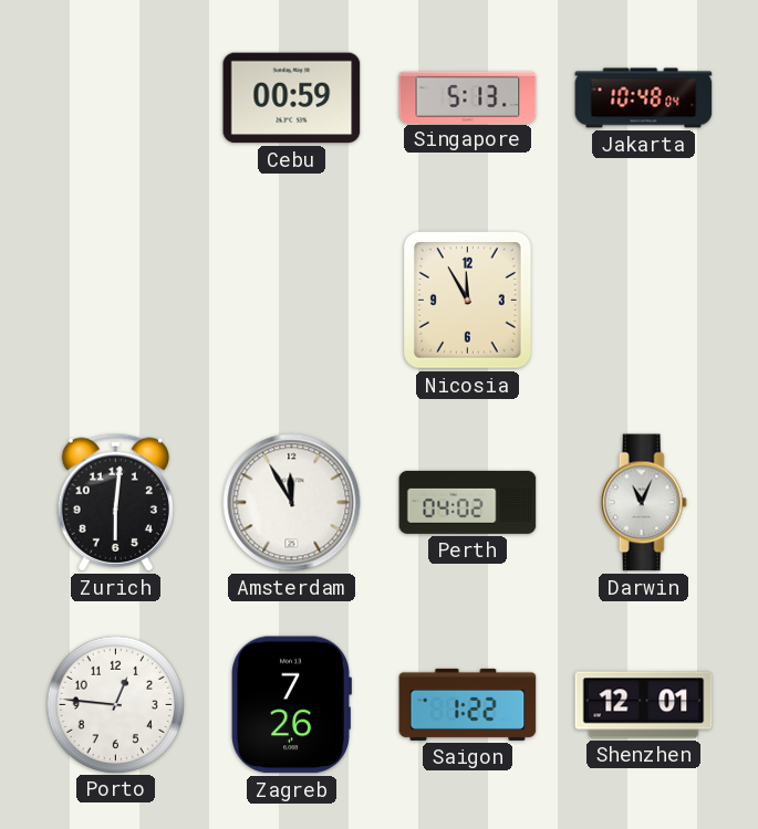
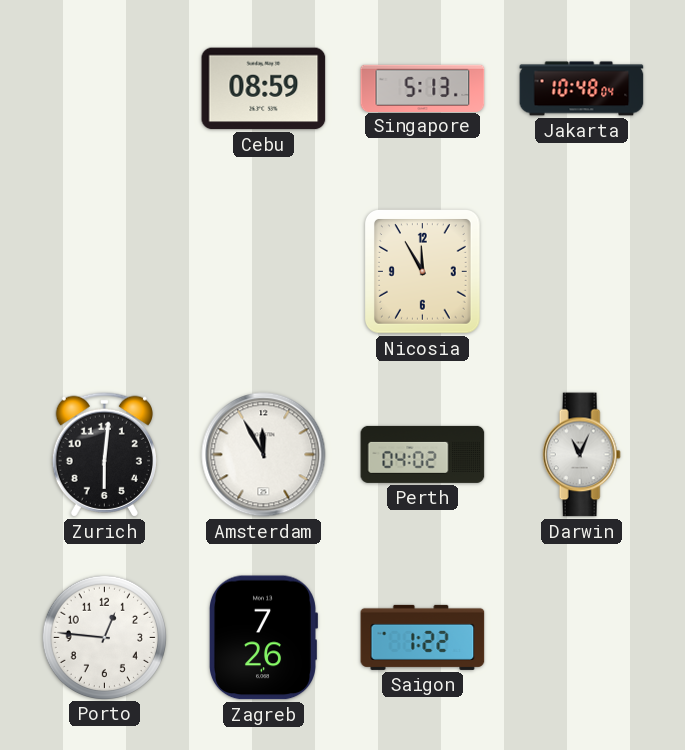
Cebu: 00:59 -> 08:59
Shenzhen: 12:01 -> none
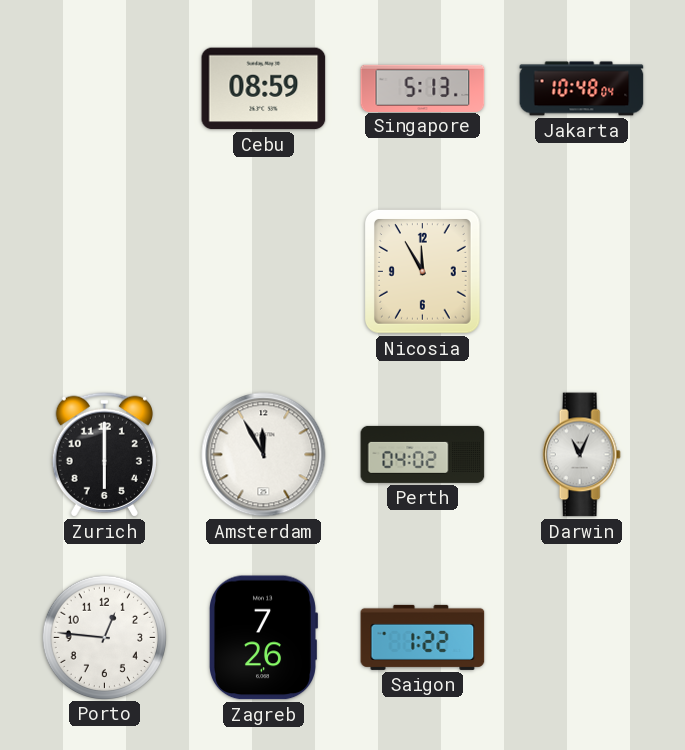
Zurich: 6:01 -> 6:00
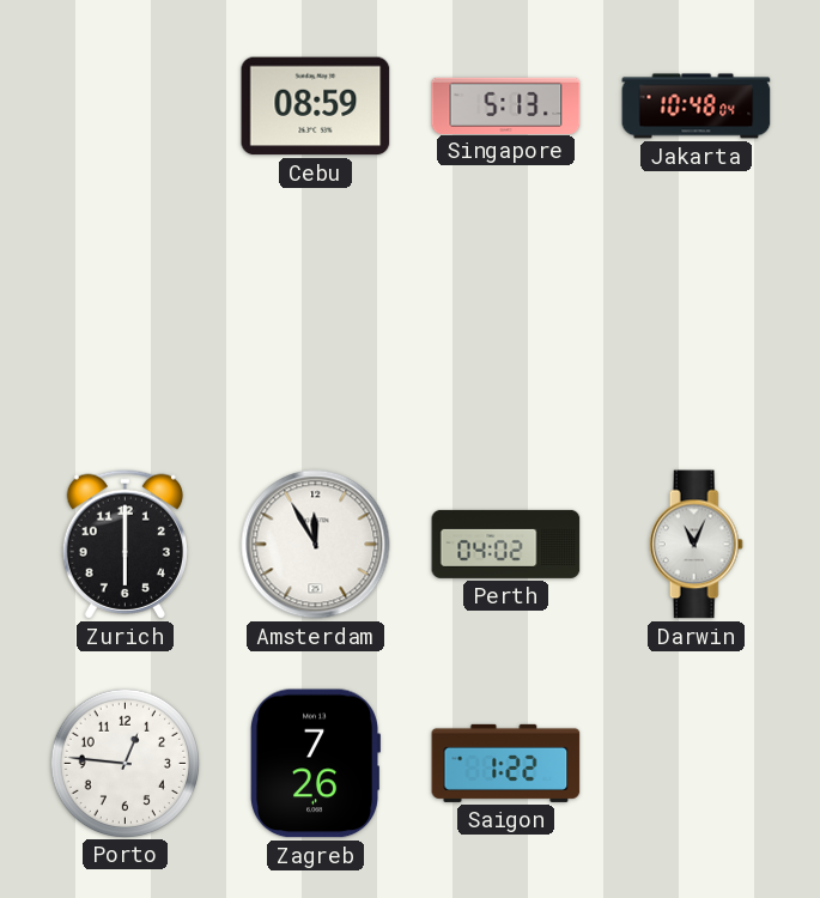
Nicosia: 11:55 -> none
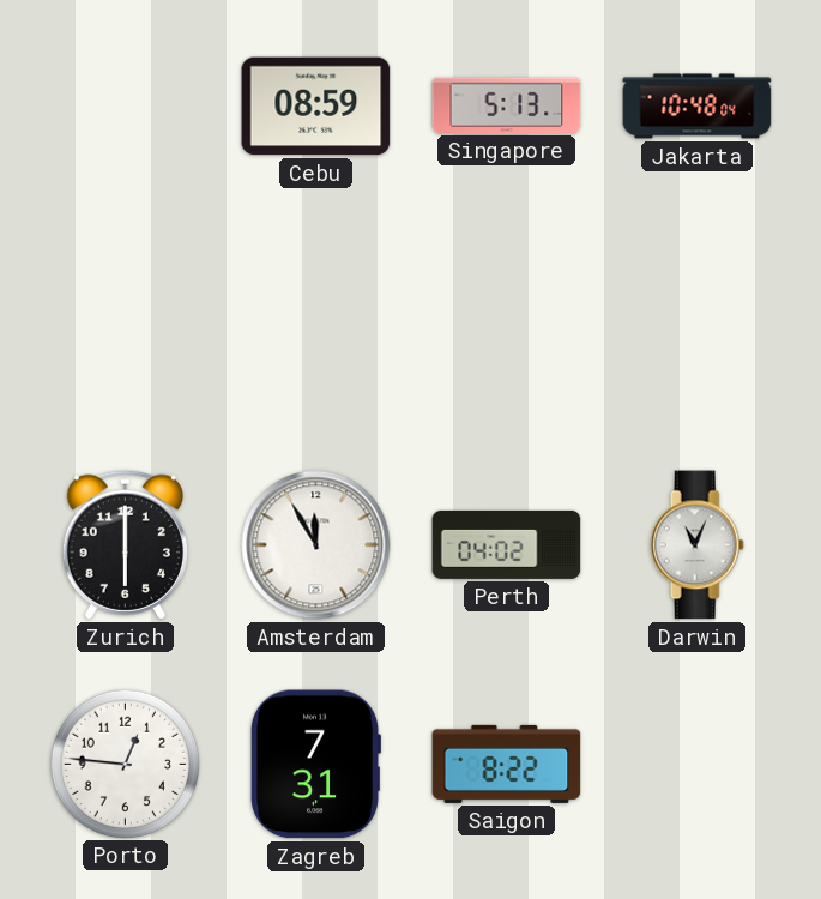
Zagreb: 7:26 -> 7:31
Saigon: 1:22 -> 8:22
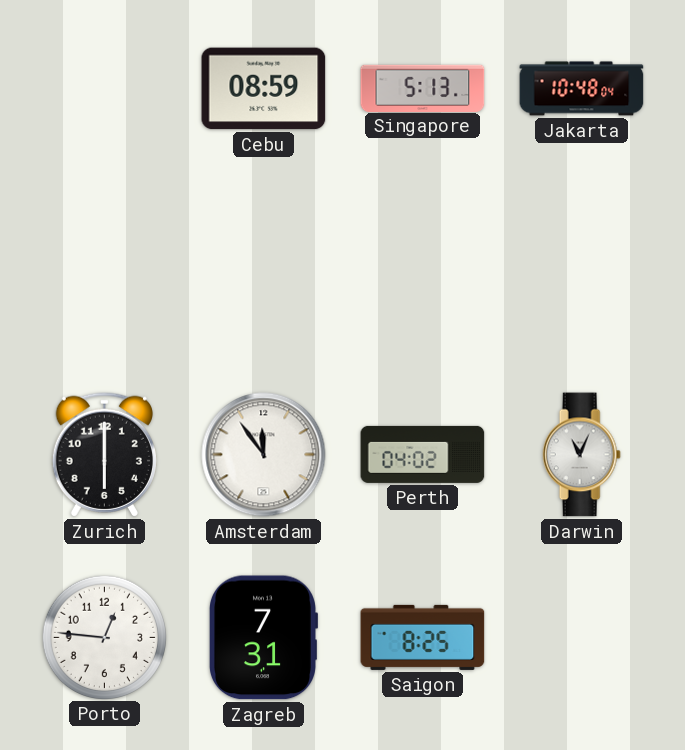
Amsterdam: 11:55 -> 11:54
Saigon: 8:22 -> 8:25
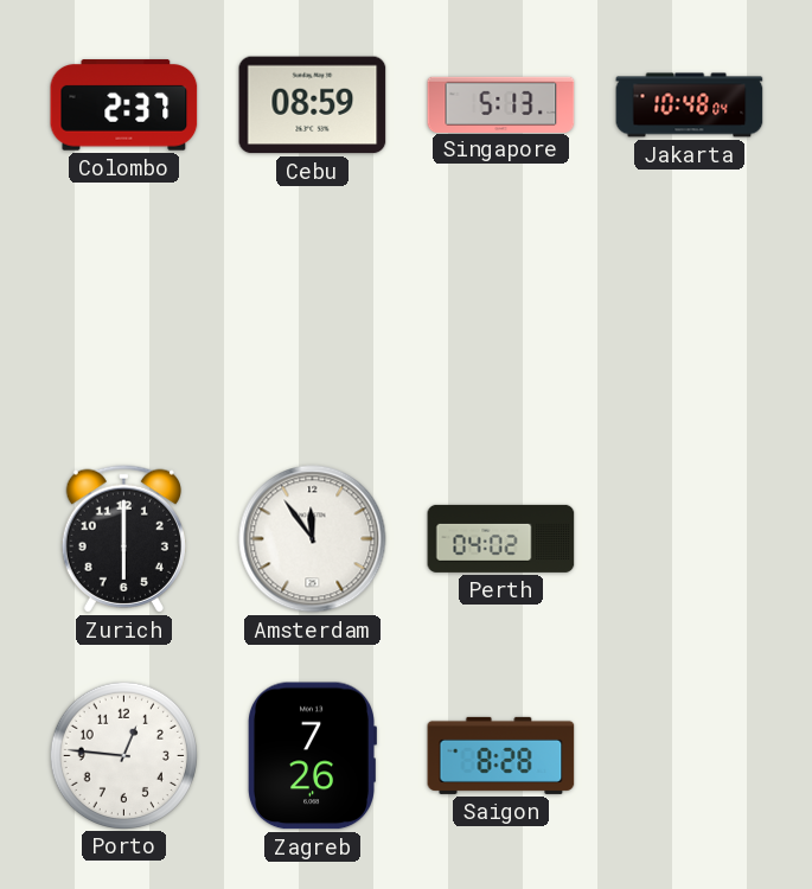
Colombo: none -> 2:37
Darwin: 11:04 -> none
Zagreb: 7:31 -> 7:26
Saigon: 8:25 -> 8:28
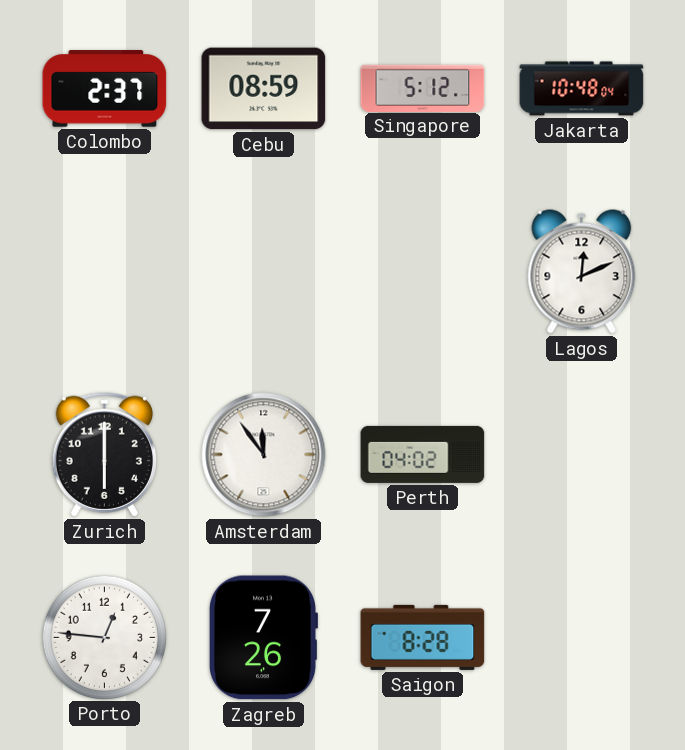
Singapore: 5:13 -> 5:12
Lagos: none -> 12:11
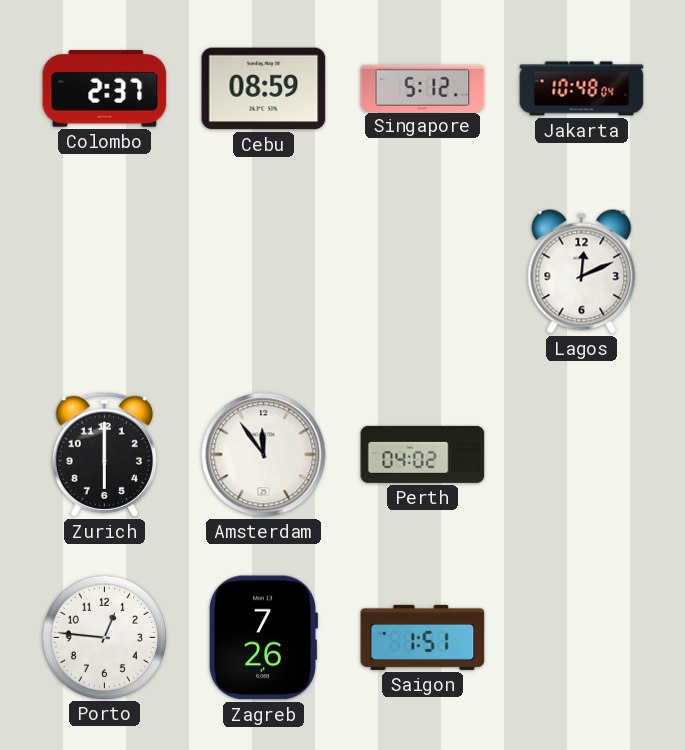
Saigon: 8:28 -> 1:51
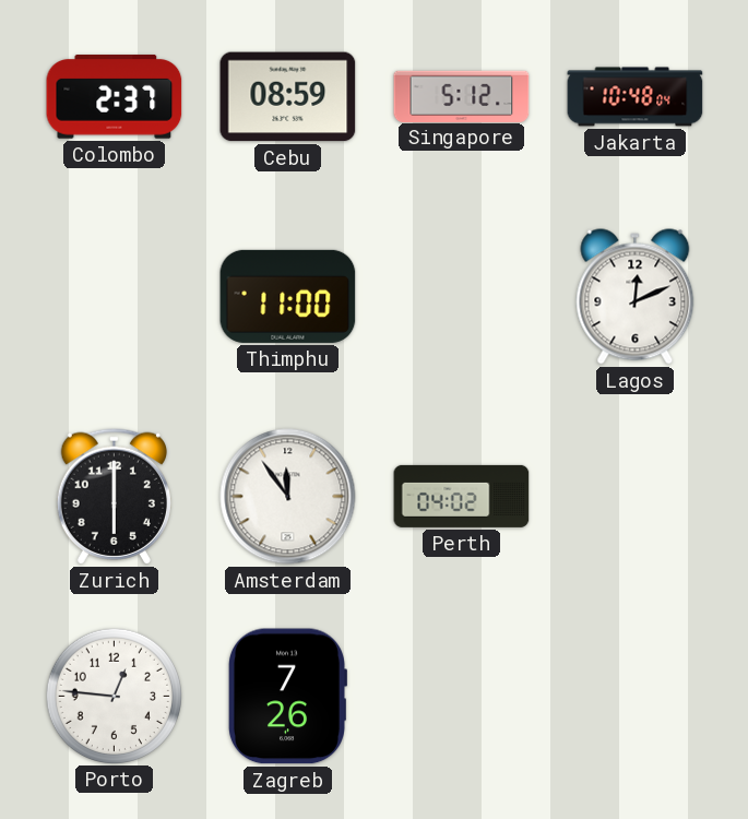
Thimphu: none -> 11:00
Saigon: 1:51 -> none
